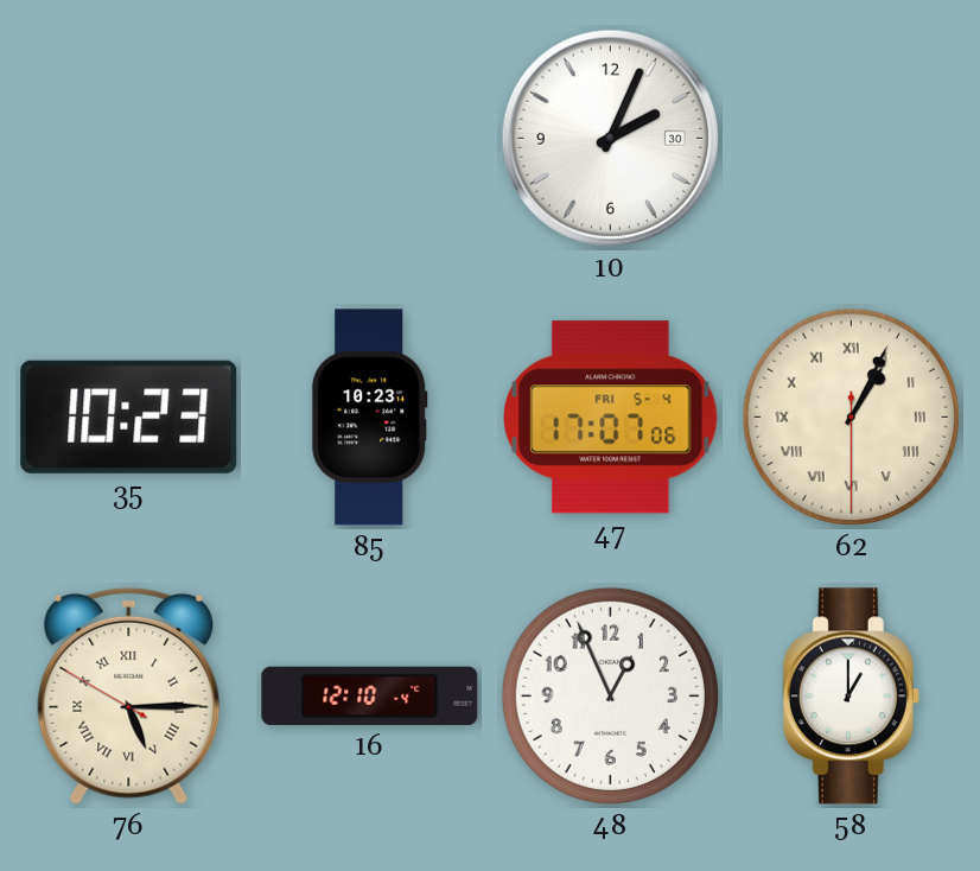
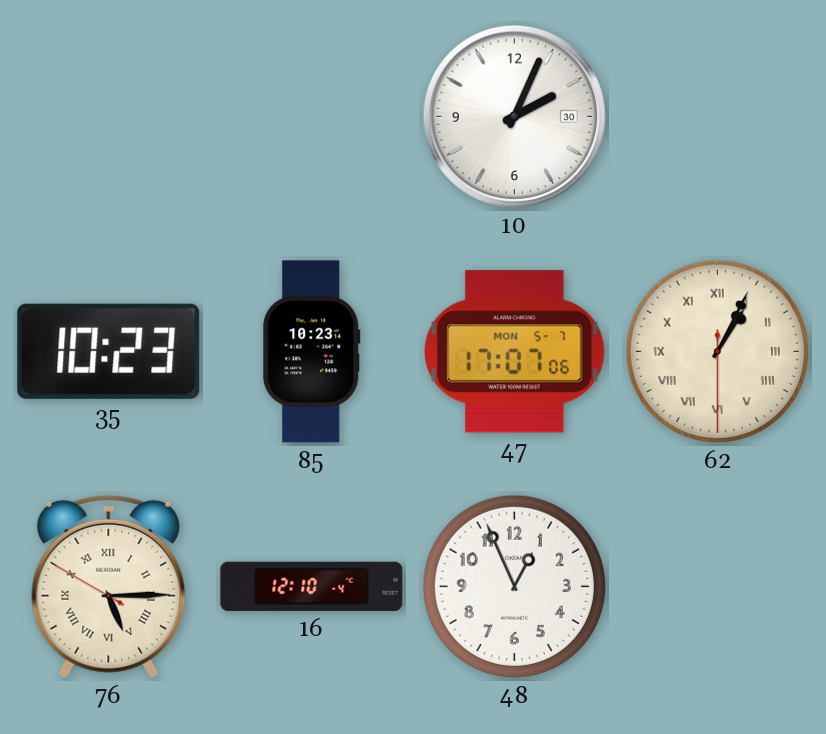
47 date: FRI 5-4 -> MON 5-7
58: 1:00 -> none
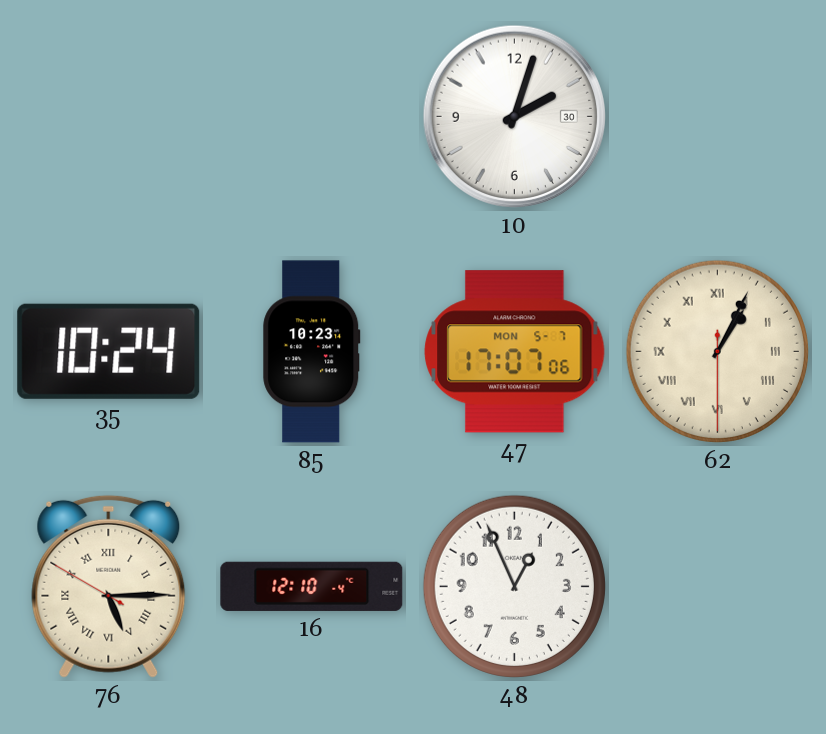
10: 2:04 -> 2:03
35: 10:23 -> 10:24
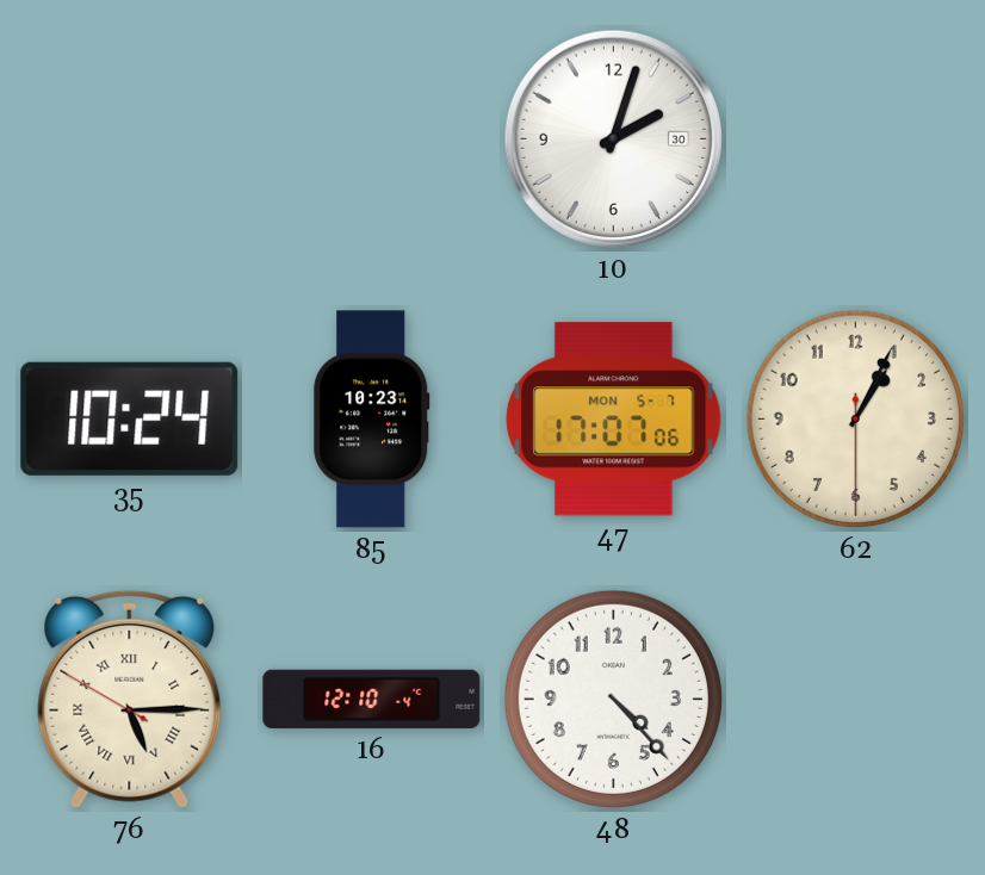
62 numerals: Roman -> Arabic
48: 12:56 -> 4:23
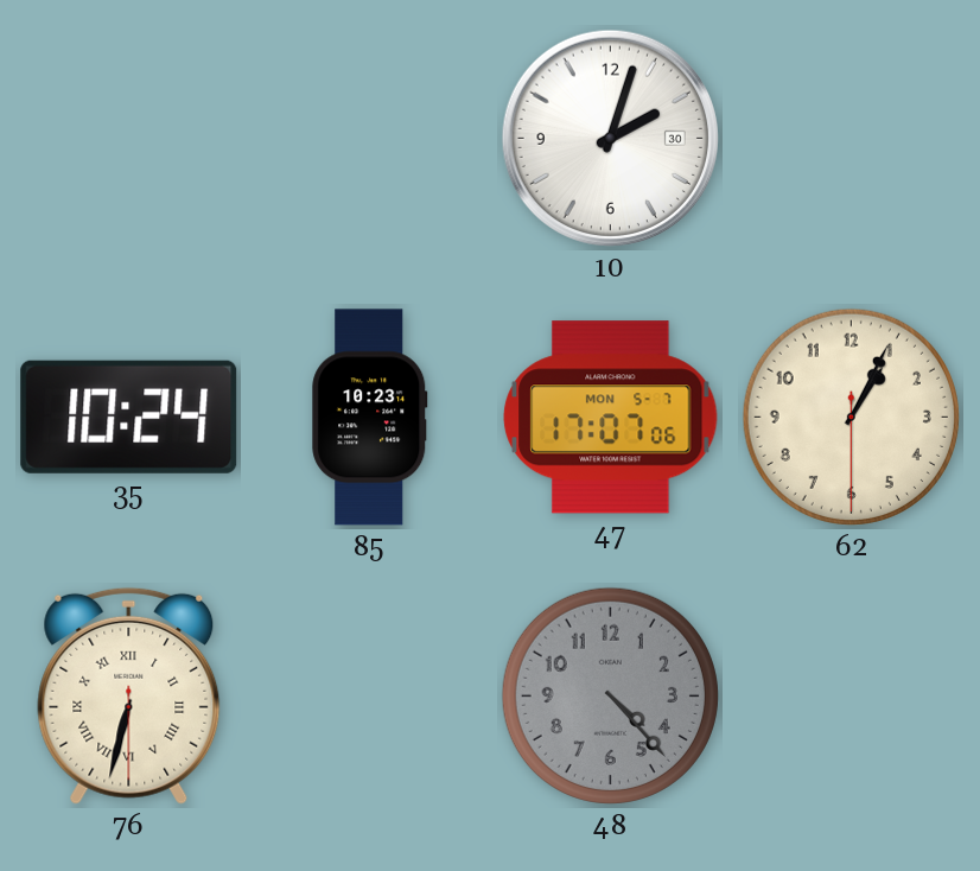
76: 5:14 -> 6:32
16: 12:10 -> none
48 dial: white -> grey
